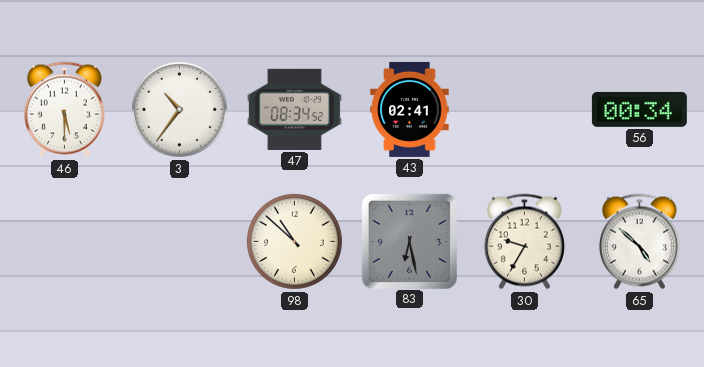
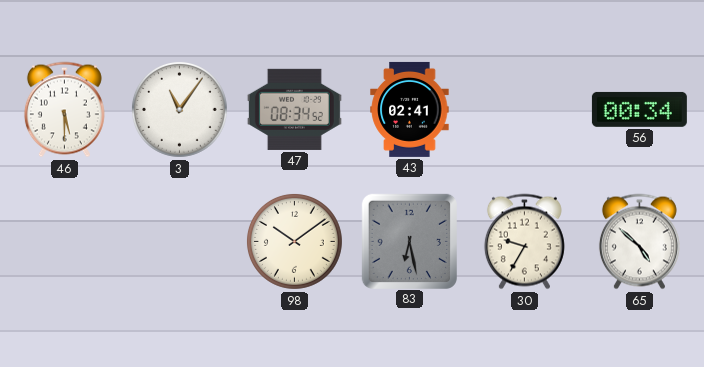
3: 10:36 -> 11:06
98: 10:52 -> 10:09
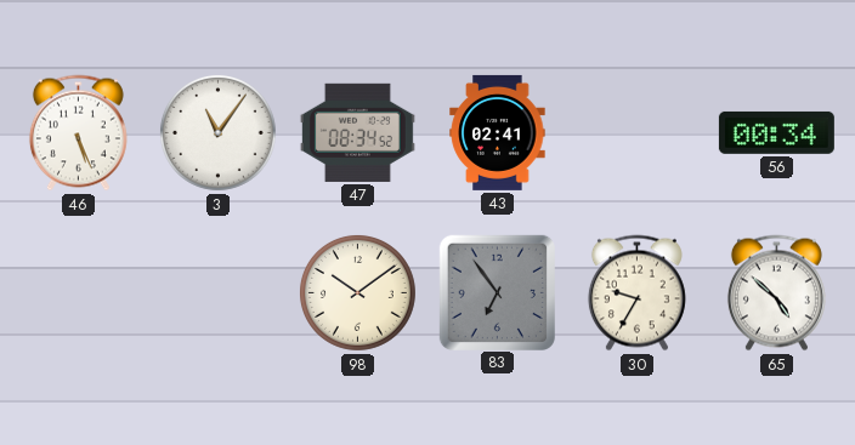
46: 5:30 -> 5:26
83: 6:28 -> 6:54
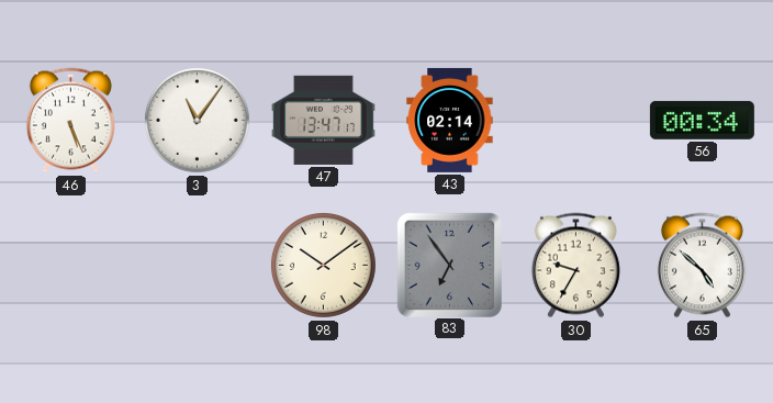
47: 08:34 -> 13:47
43: 02:41 -> 02:14
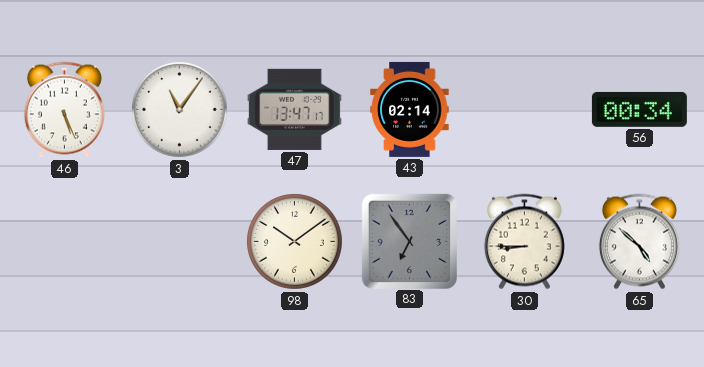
30: 9:35 -> 8:45
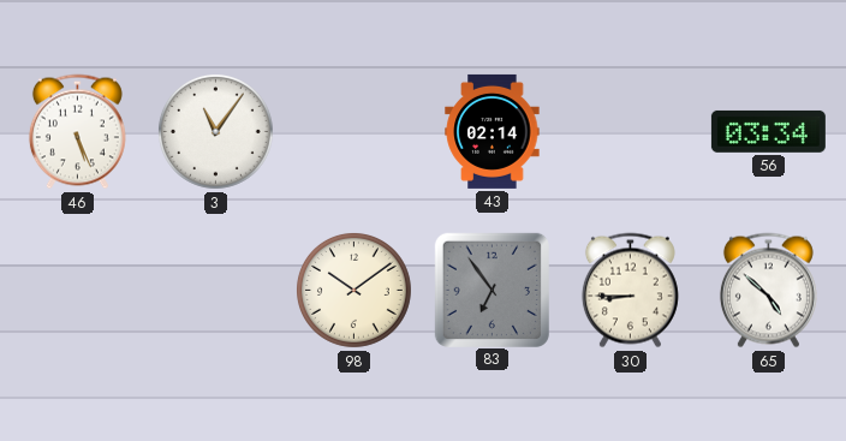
47: 13:47 -> none
56: 00:34 -> 03:34
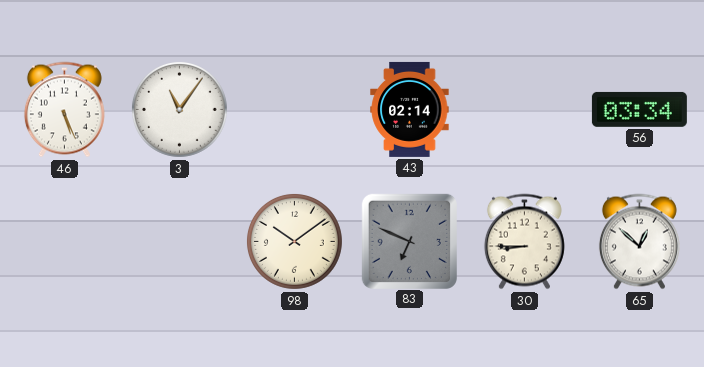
83: 6:54 -> 6:49
65: 4:52 -> 12:52
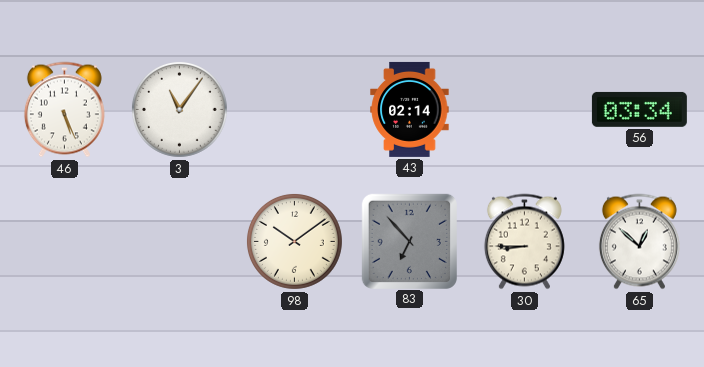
83: 6:49 -> 6:53
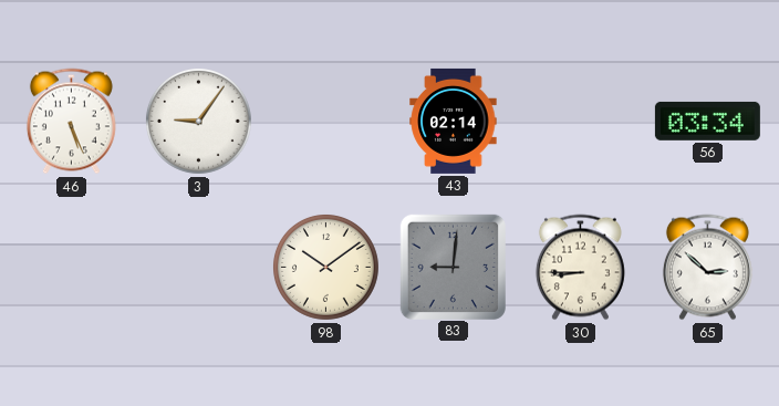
3: 11:06 -> 9:06
83: 6:53 -> 9:01
65: 12:52 -> 2:52
